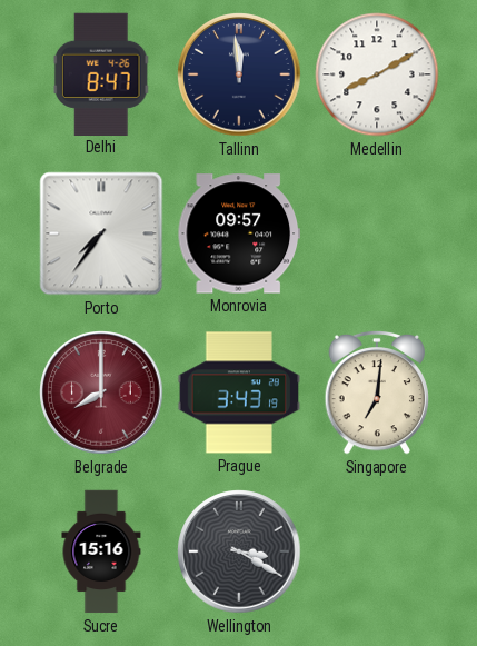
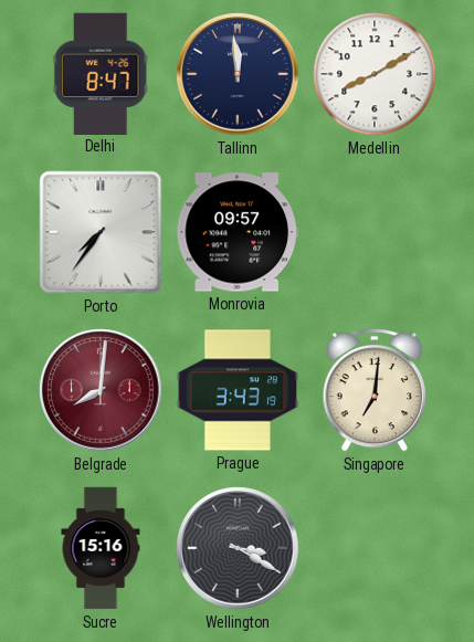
Belgrade: 8:00 -> 8:01
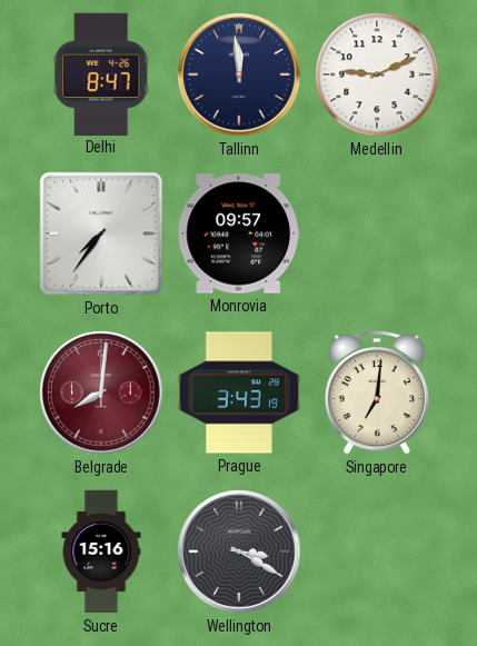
Medellin: 8:10 -> 9:11
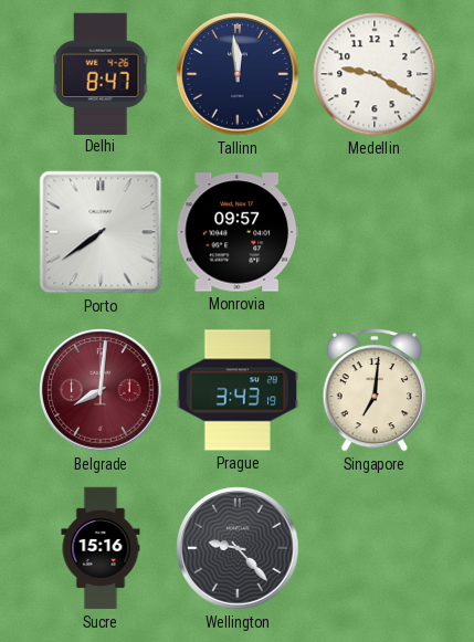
Medellin: 9:11 -> 9:20
Porto: 7:36 -> 7:39
Wellington: 3:20 -> 9:23
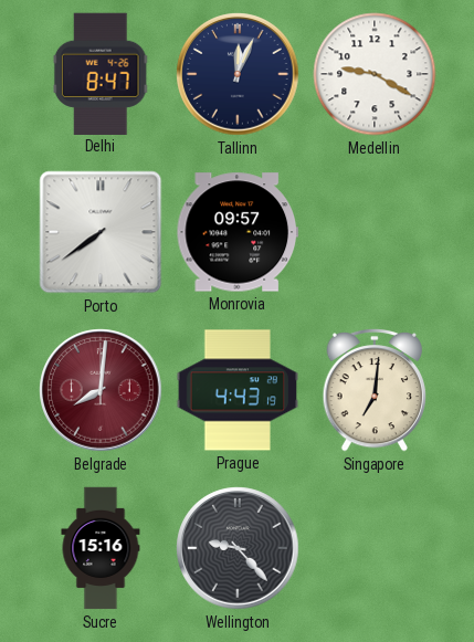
Tallinn: 11:59 -> 12:04
Prague: 3:43 -> 4:43
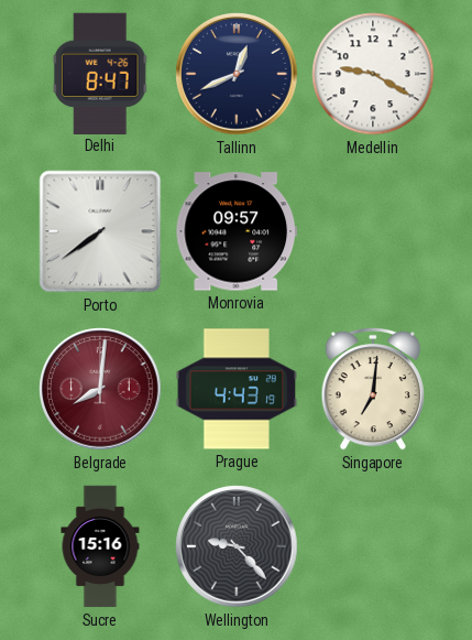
Tallinn: 12:04 -> 12:41
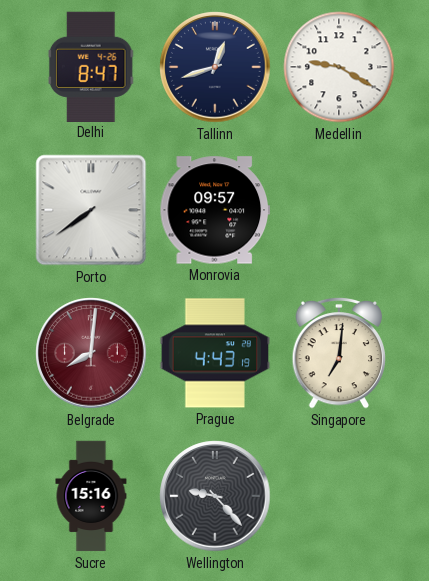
Tallinn: 12:41 -> 12:42
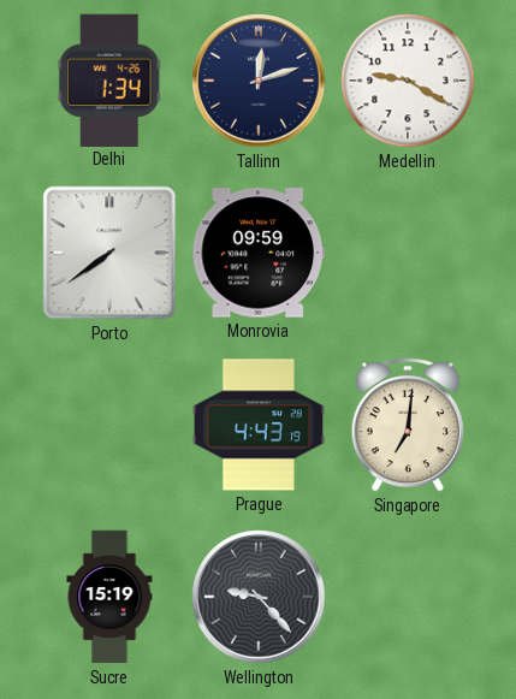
Delhi: 8:47 -> 1:34
Tallinn: 12:42 -> 12:12
Monrovia: 09:57 -> 09:59
Belgrade: 8:01 -> none
Sucre: 15:16 -> 15:19
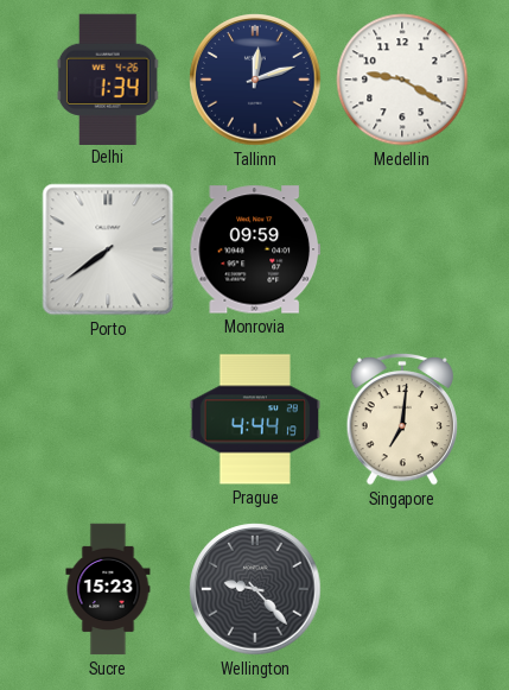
Prague: 4:43 -> 4:44
Sucre: 15:19 -> 15:23
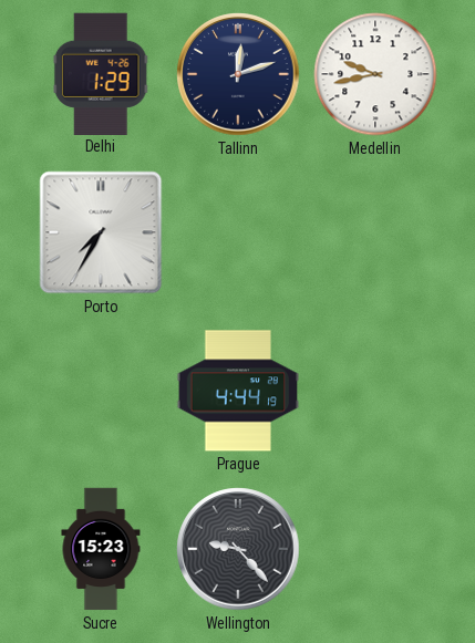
Delhi: 1:34 -> 1:29
Medellin: 9:20 -> 9:43
Porto: 7:39 -> 7:35
Monrovia: 09:59 -> none
Singapore: 7:01 -> none
